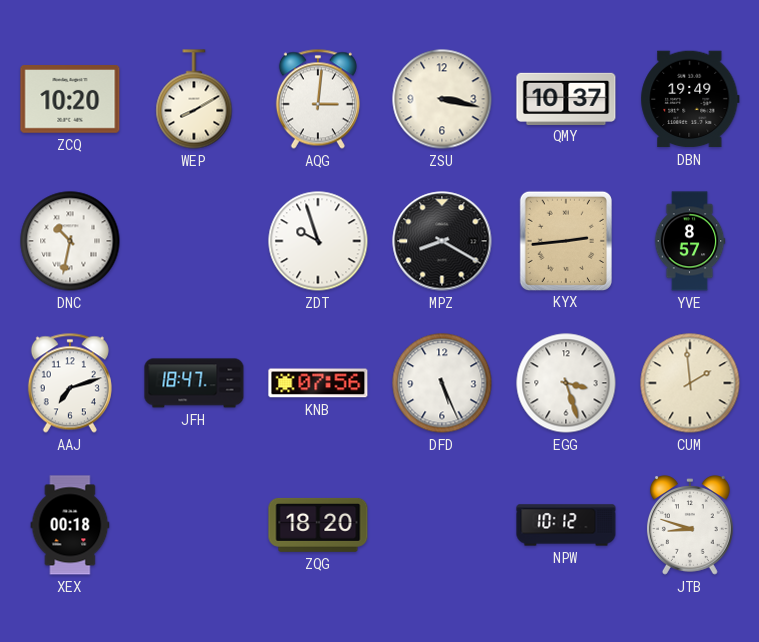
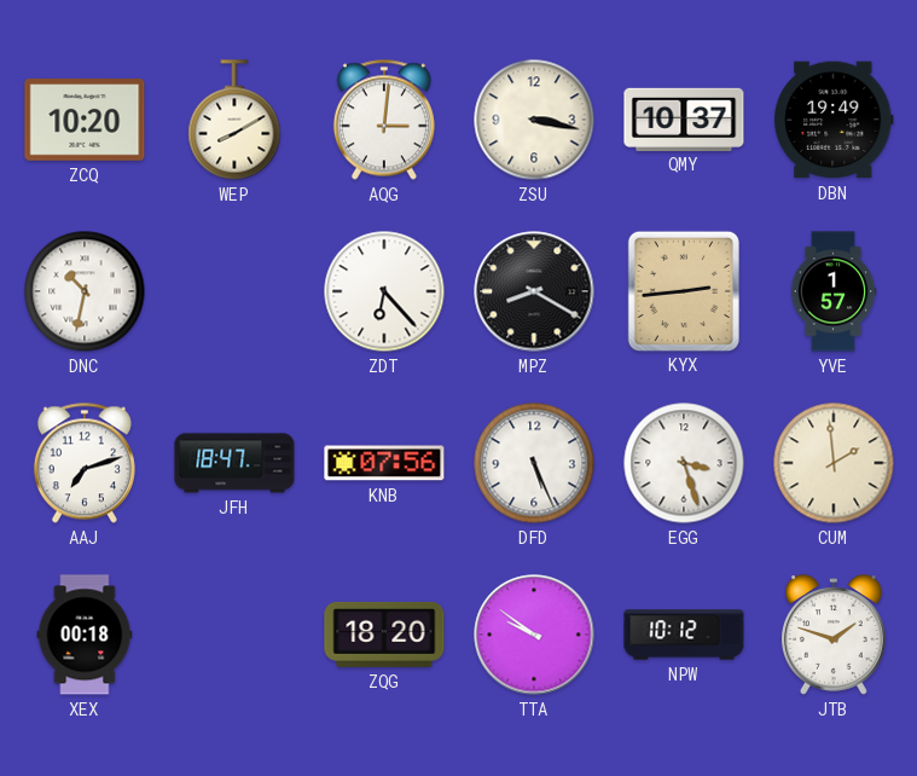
ZDT: 9:57 -> 6:23
YVE: 8:57 -> 1:57
TTA: none -> 9:51
JTB: 8:48 -> 1:48
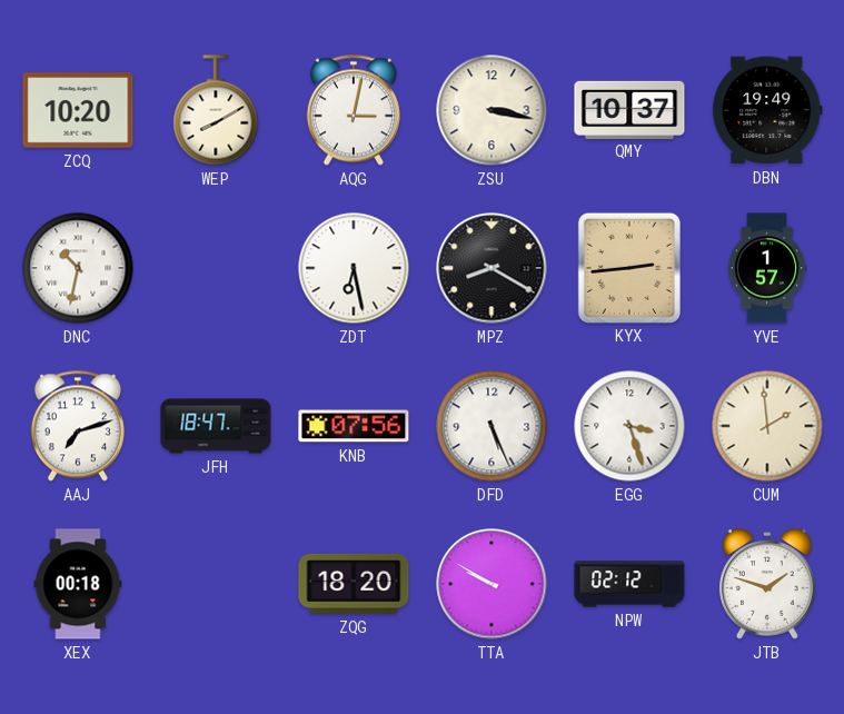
AQG: 3:01 -> 3:02
ZDT: 6:23 -> 6:28
TTA: 9:51 -> 9:50
NPW: 10:12 -> 02:12
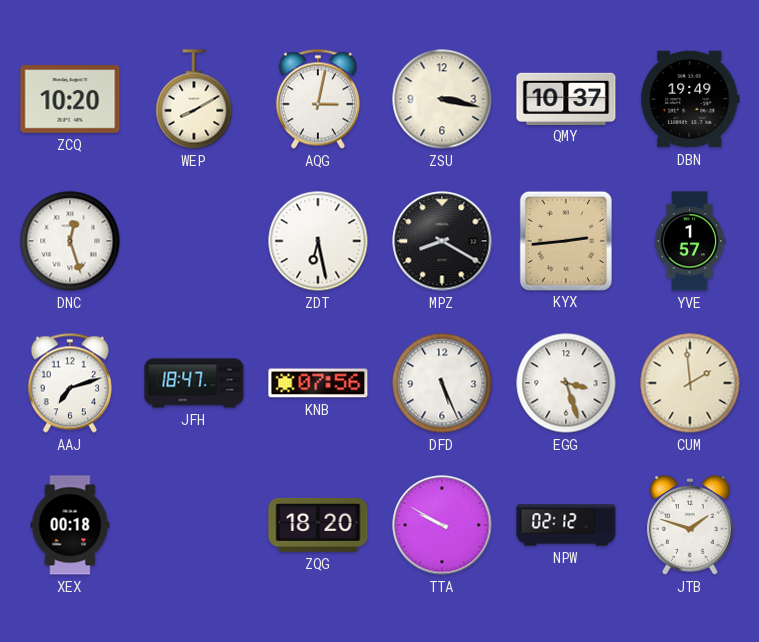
DNC: 10:32 -> 12:27
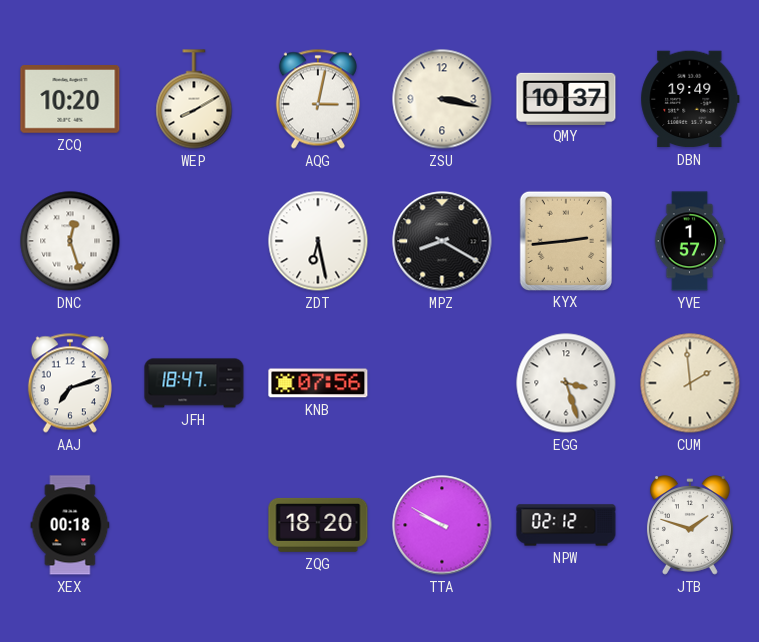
DFD: 5:26 -> none
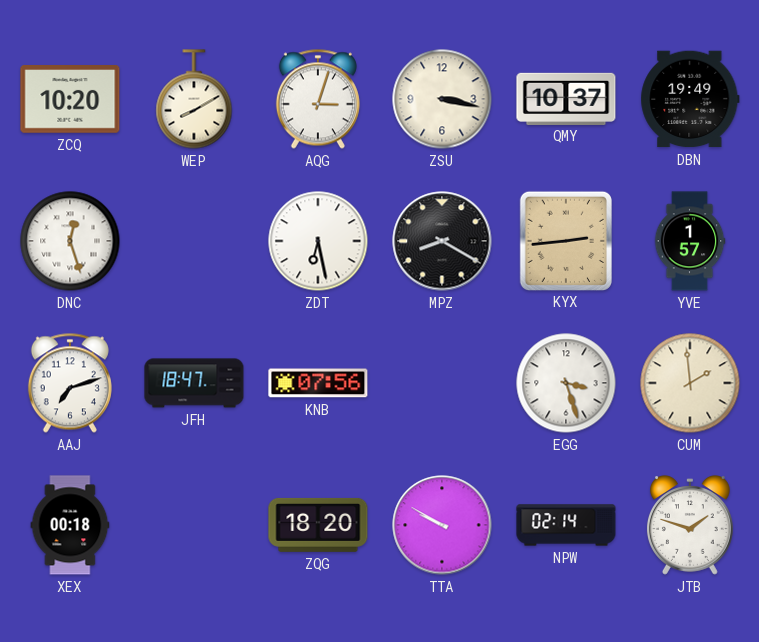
AQG: 3:02 -> 3:03
NPW: 02:12 -> 02:14
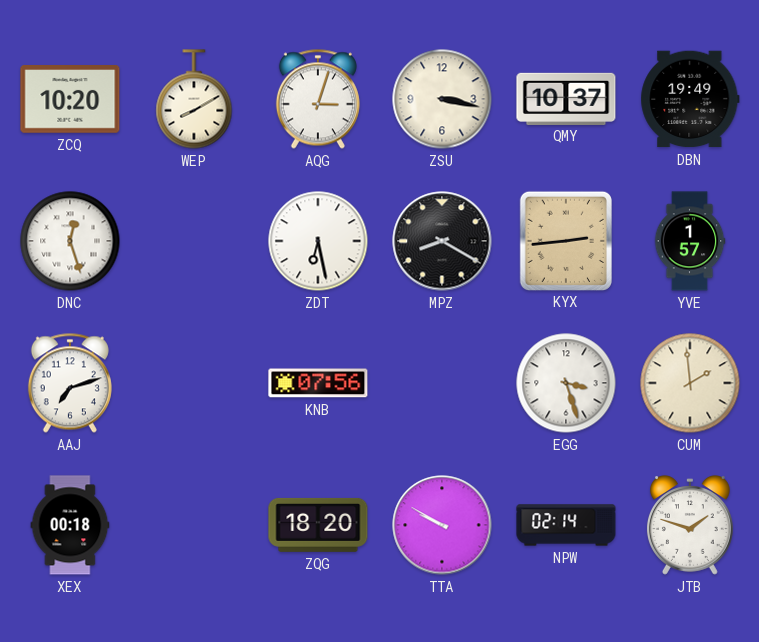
JFH: 18:47 -> none
